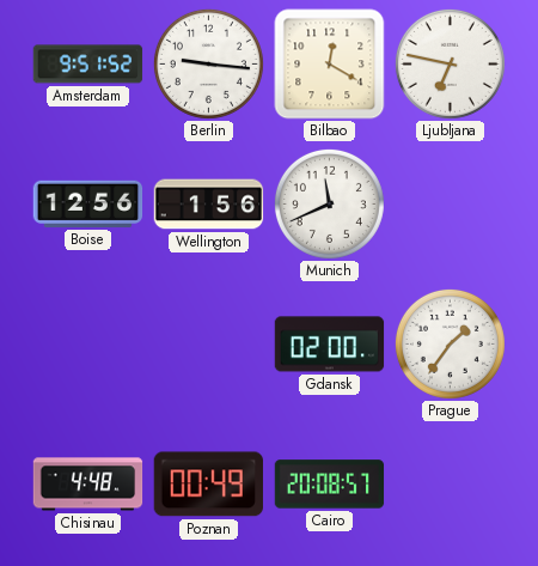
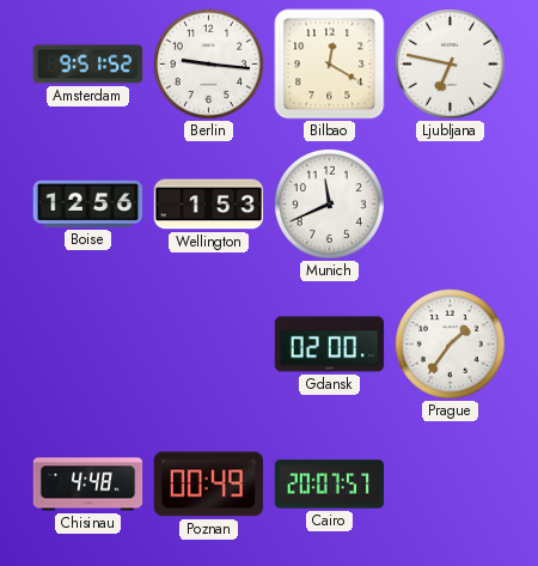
Wellington: 1:56 -> 1:53
Cairo: 20:08 -> 20:07
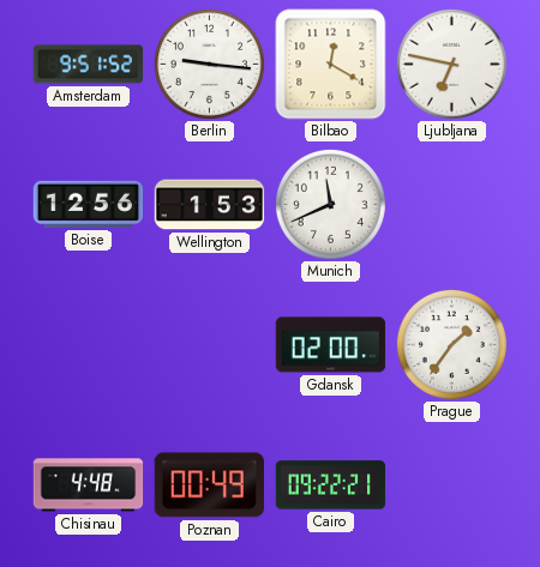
Cairo: 20:07 -> 09:22
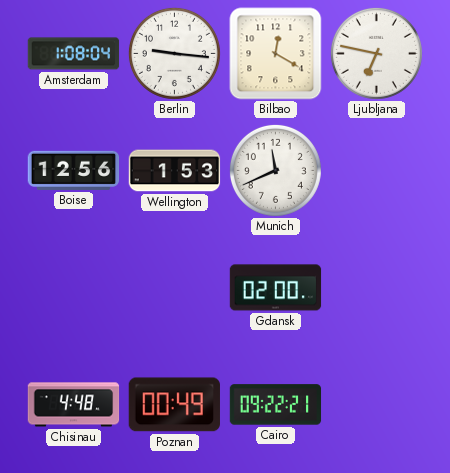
Amsterdam: 9:51 -> 1:08
Prague: 1:36 -> none
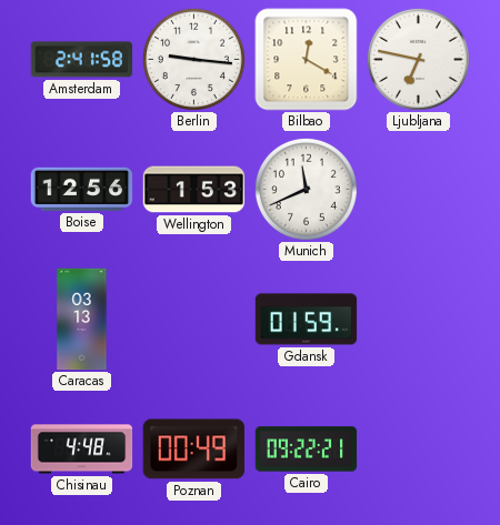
Amsterdam: 1:08 -> 2:41
Caracas: none -> 03:13
Gdansk: 02:00 -> 01:59
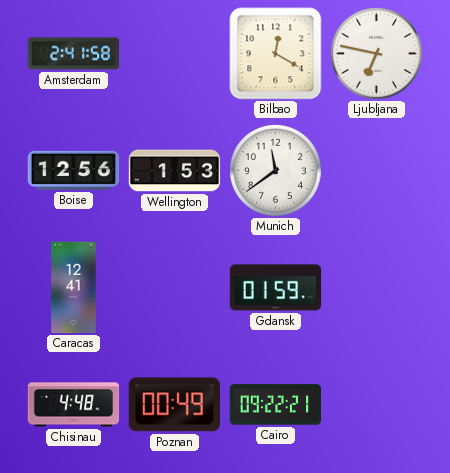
Berlin: 9:16 -> none
Munich: 11:41 -> 11:39
Caracas: 03:13 -> 12:41
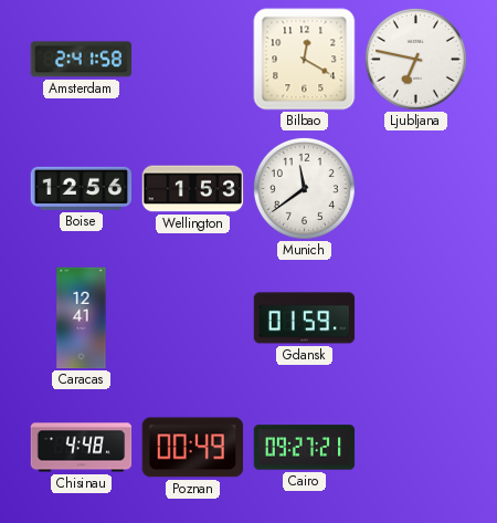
Cairo: 09:22 -> 09:27
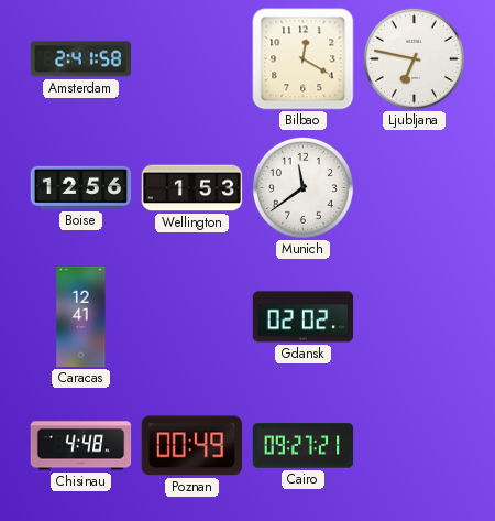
Gdansk: 01:59 -> 02:02
